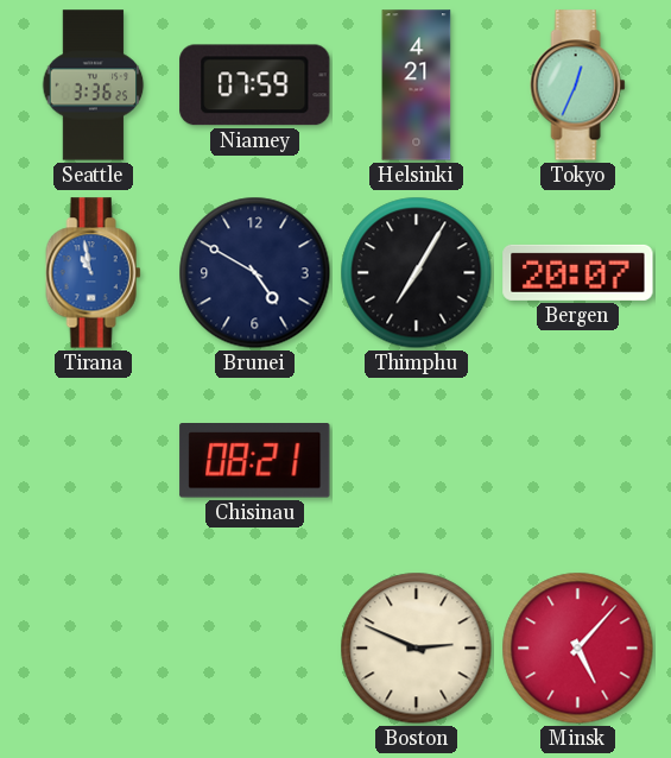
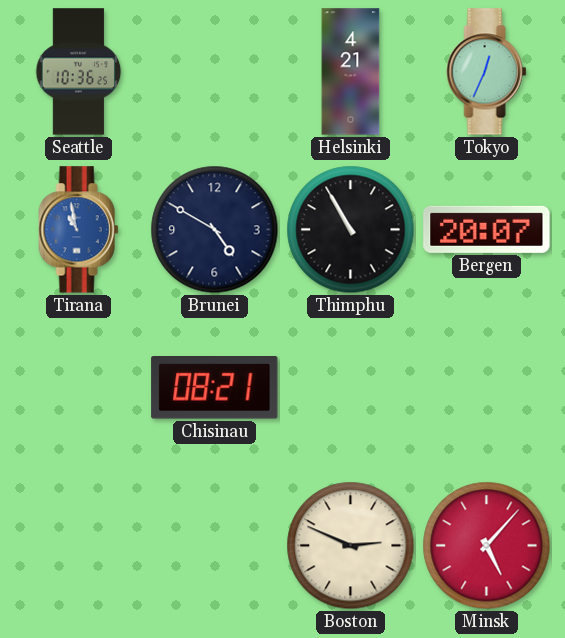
Seattle: 3:36 -> 10:36
Niamey: 07:59 -> none
Thimphu: 7:05 -> 10:55
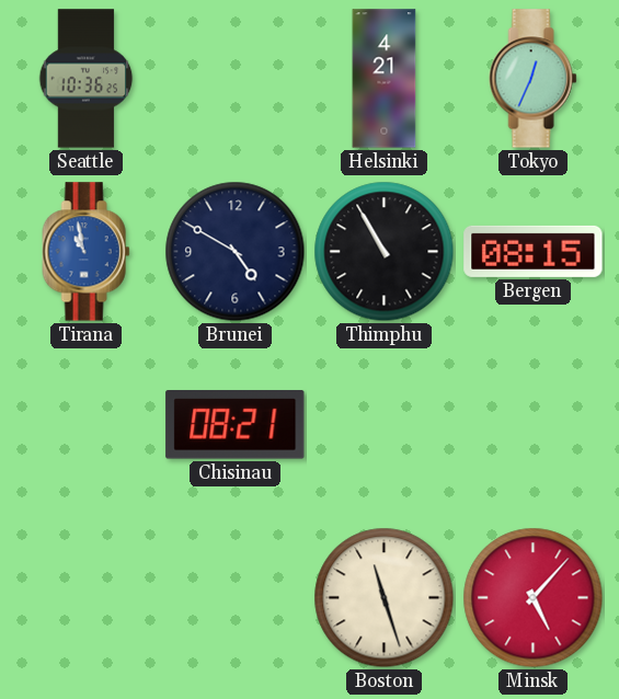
Bergen: 20:07 -> 08:15
Boston: 2:49 -> 11:27
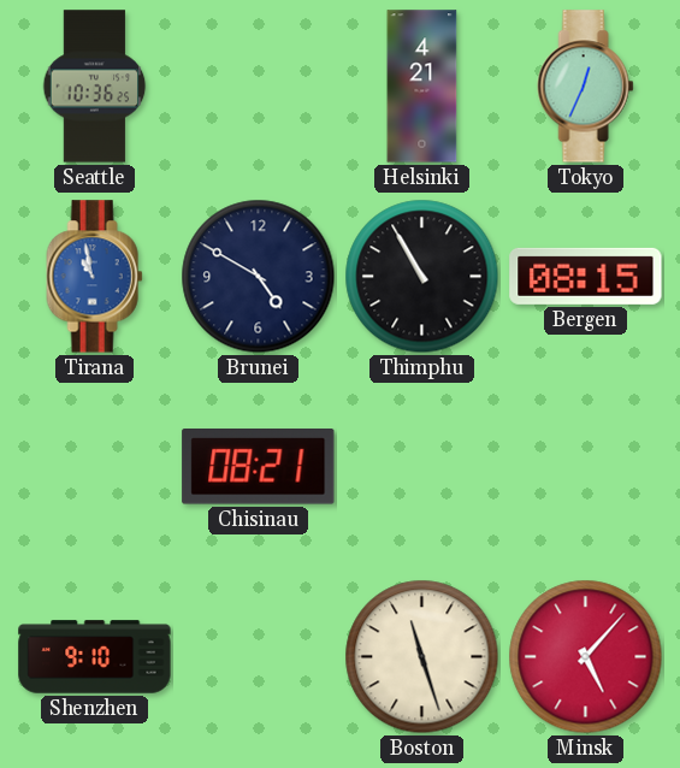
Shenzhen: none -> 9:10
